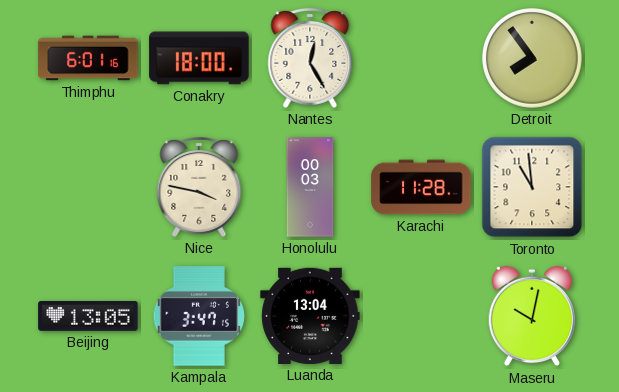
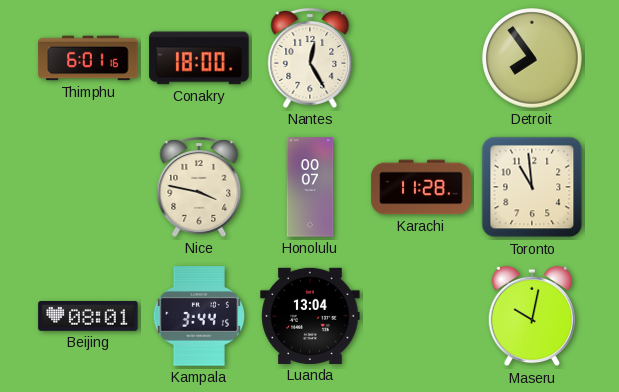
Honolulu: 00:03 -> 00:07
Beijing: 13:05 -> 08:01
Kampala: 3:47 -> 3:44
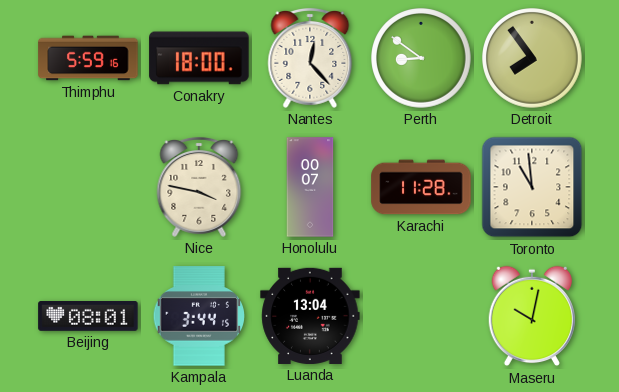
Thimphu: 6:01 -> 5:59
Nantes: 12:25 -> 12:23
Perth: none -> 8:51
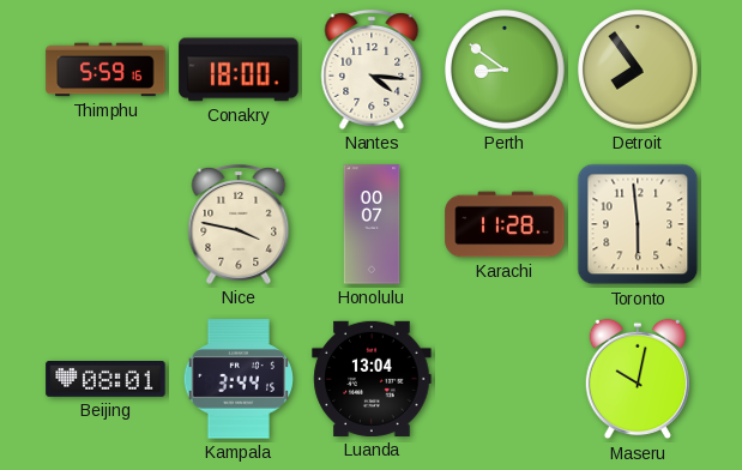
Nantes: 12:23 -> 4:16
Toronto: 10:59 -> 5:59
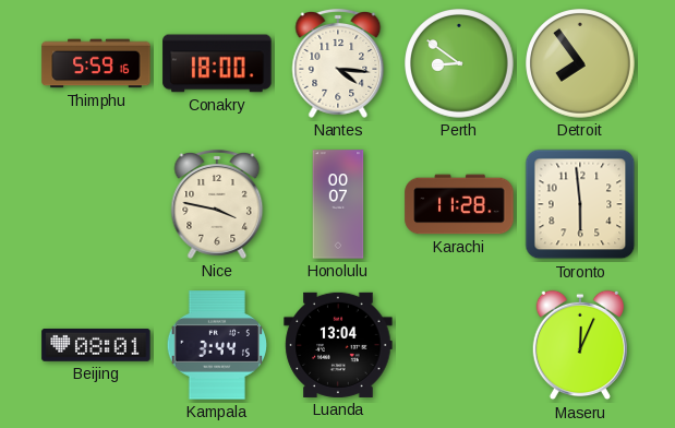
Maseru: 10:02 -> 12:04
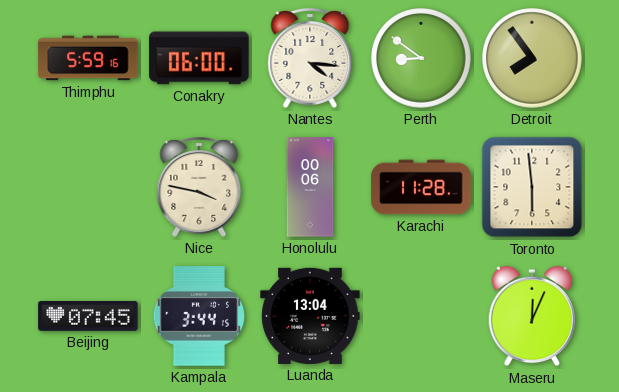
Conakry: 18:00 -> 06:00
Honolulu: 00:07 -> 00:06
Beijing: 08:01 -> 07:45
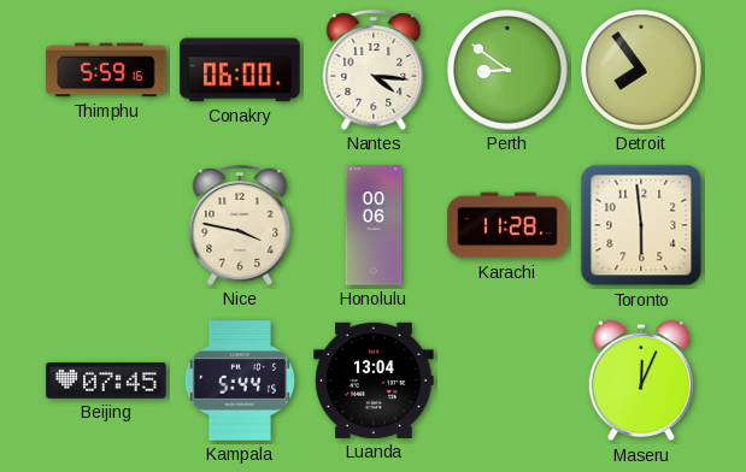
Kampala: 3:44 -> 5:44
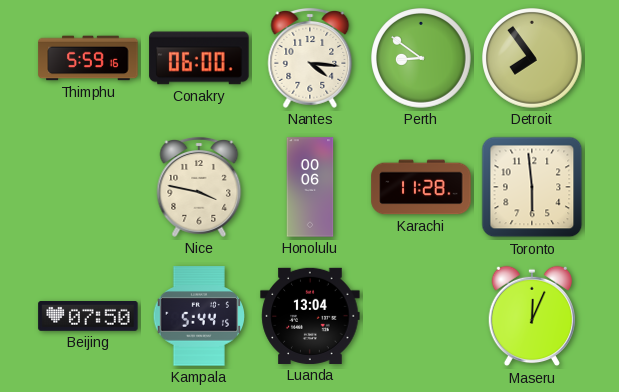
Beijing: 07:45 -> 07:50
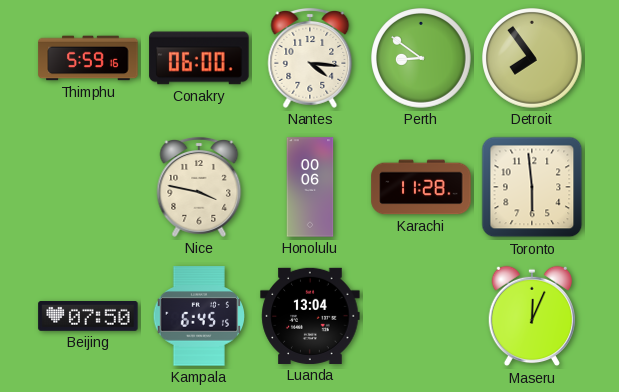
Kampala: 5:44 -> 6:45
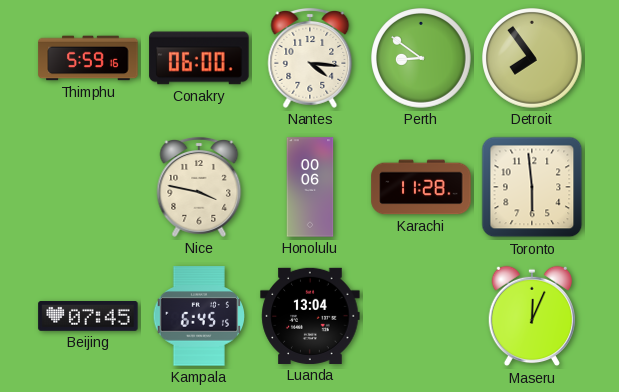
Beijing: 07:50 -> 07:45
